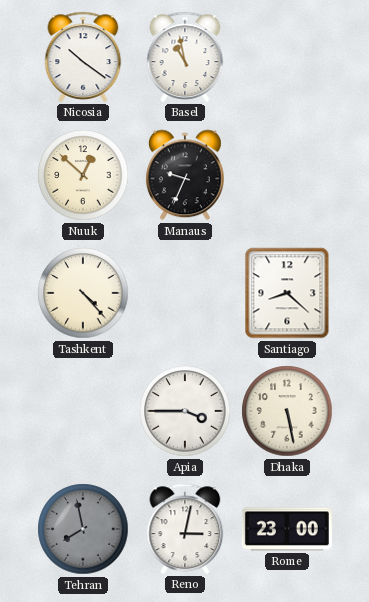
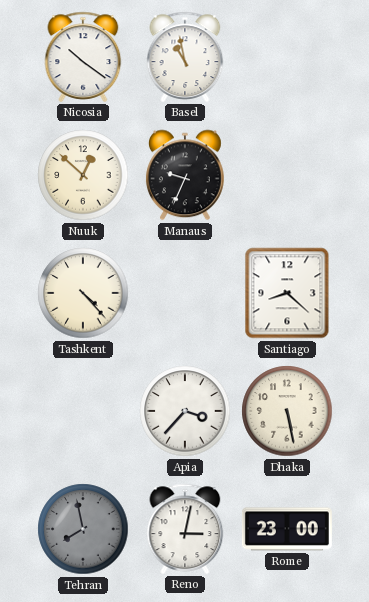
Apia: 3:45 -> 3:37
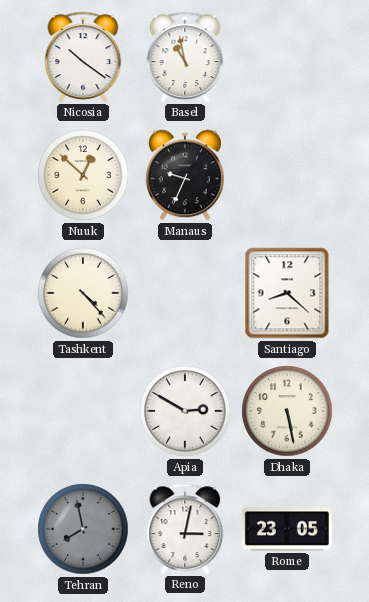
Apia: 3:37 -> 2:50
Rome: 23:00 -> 23:05
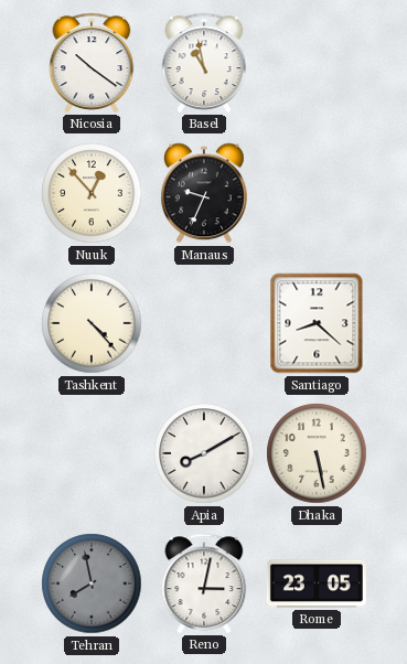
Nuuk: 12:52 -> 12:53
Apia: 2:50 -> 8:10
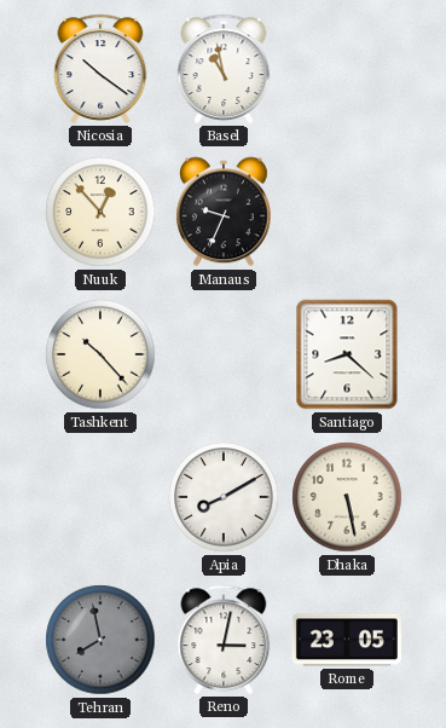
Tashkent: 4:23 -> 10:23
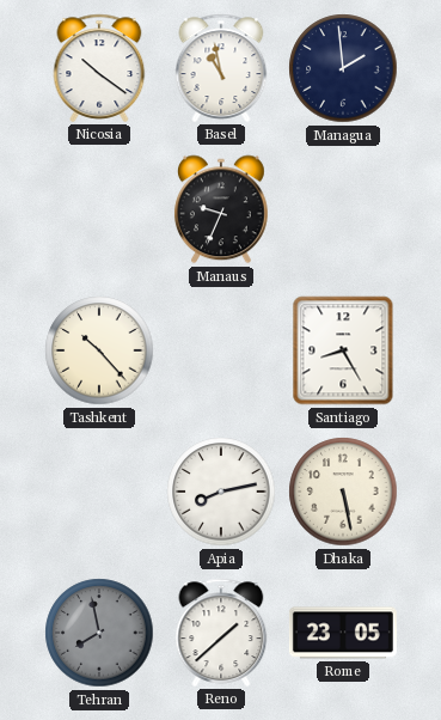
Managua: none -> 1:59
Nuuk: 12:53 -> none
Santiago: 8:22 -> 8:25
Apia: 8:10 -> 8:13
Reno: 3:02 -> 1:38
